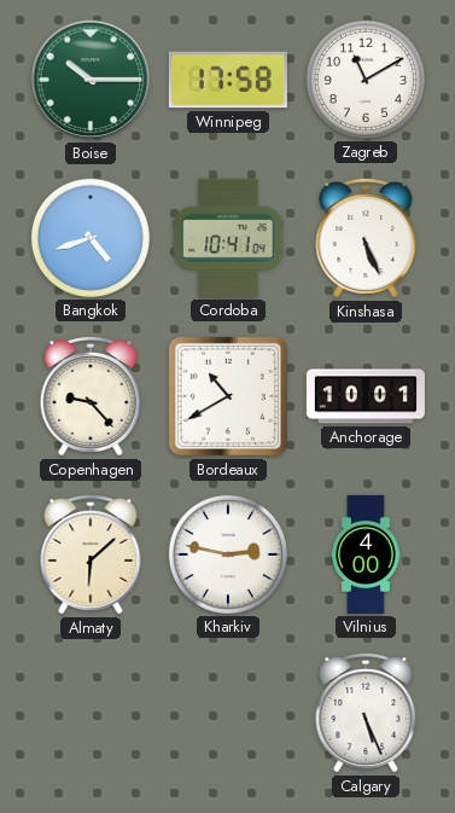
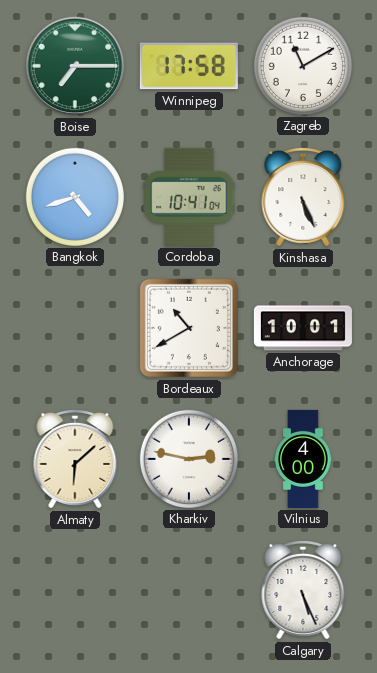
Boise: 10:15 -> 7:15
Copenhagen: 9:23 -> none
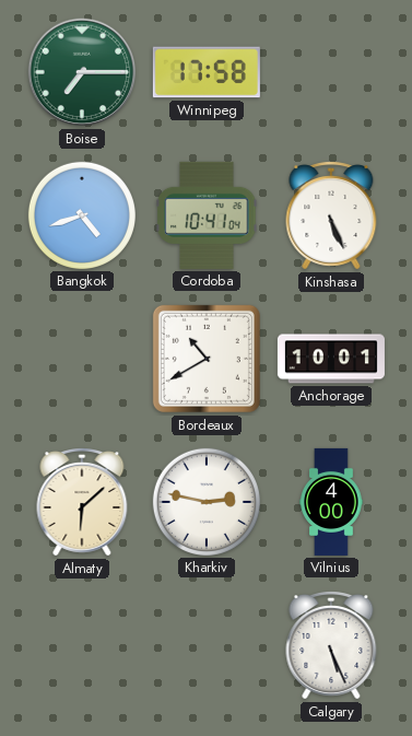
Zagreb: 11:10 -> none
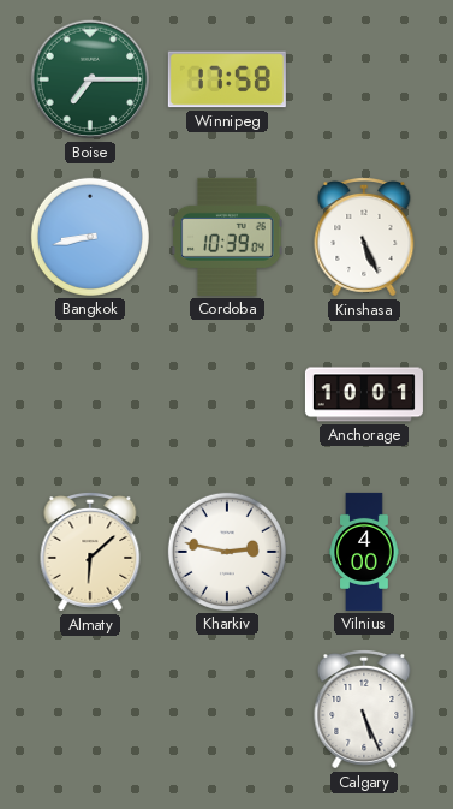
Bangkok: 4:42 -> 8:43
Cordoba: 10:41 -> 10:39
Bordeaux: 10:40 -> none
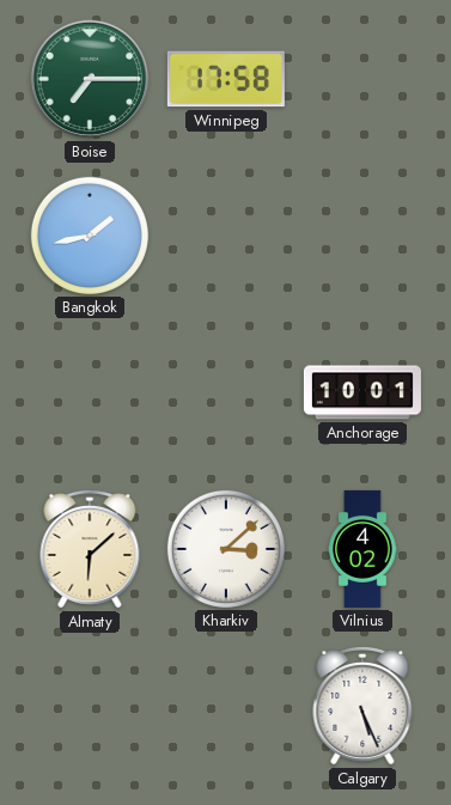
Bangkok: 8:43 -> 1:43
Cordoba: 10:39 -> none
Kinshasa: 5:26 -> none
Kharkiv: 2:47 -> 3:08
Vilnius: 4:00 -> 4:02
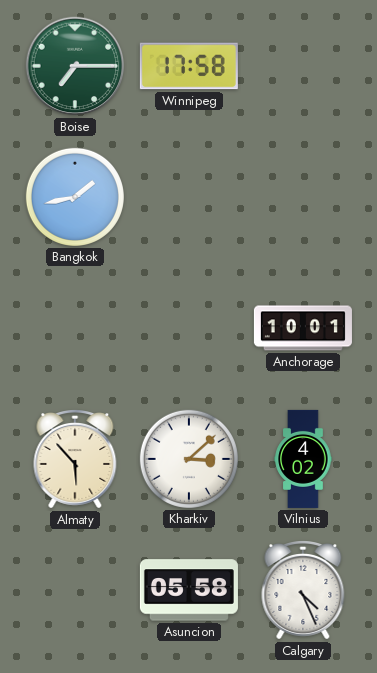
Almaty: 6:08 -> 5:53
Asuncion: none -> 05:58
Calgary: 5:26 -> 4:26
